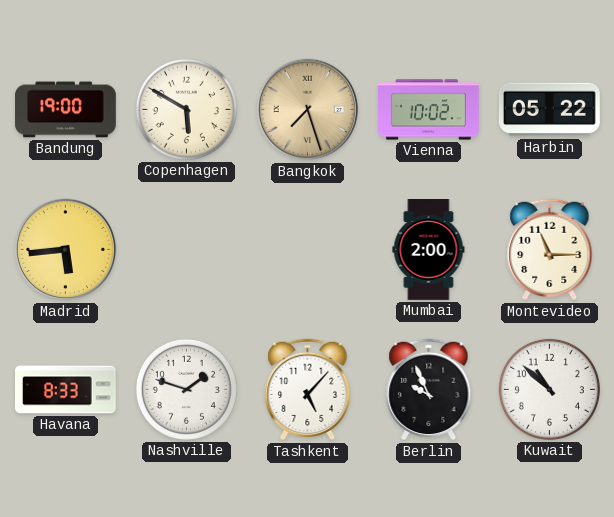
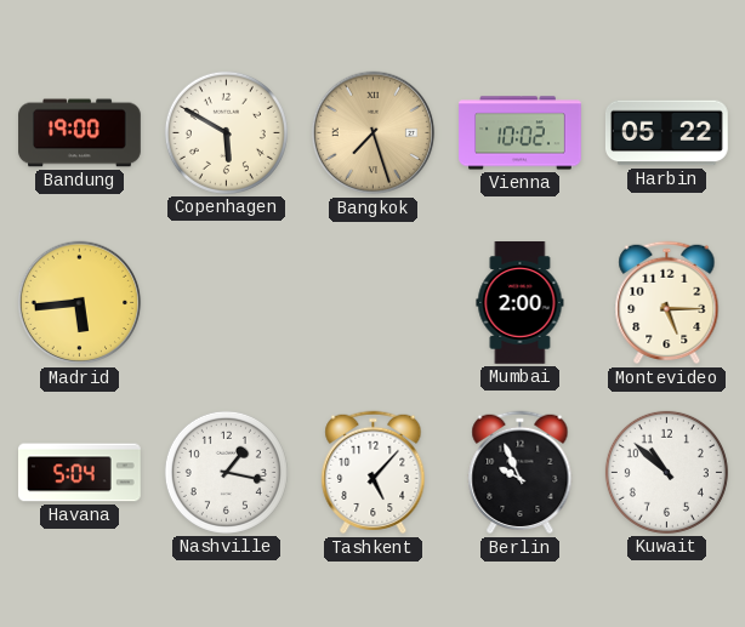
Montevideo: 11:15 -> 5:15
Havana: 8:33 -> 5:04
Nashville: 1:48 -> 1:17
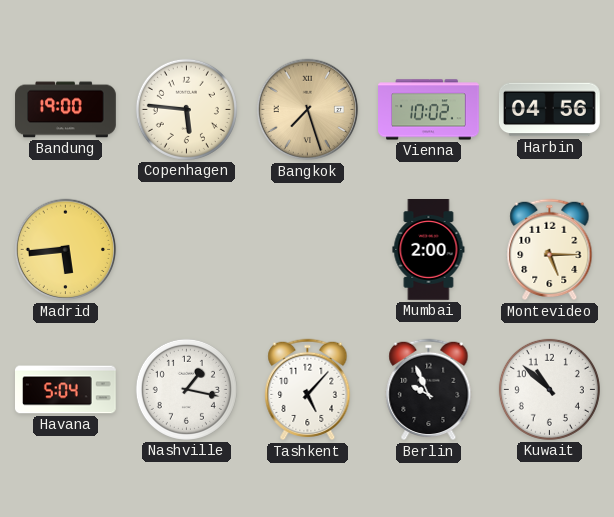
Copenhagen: 5:50 -> 5:46
Harbin: 05:22 -> 04:56
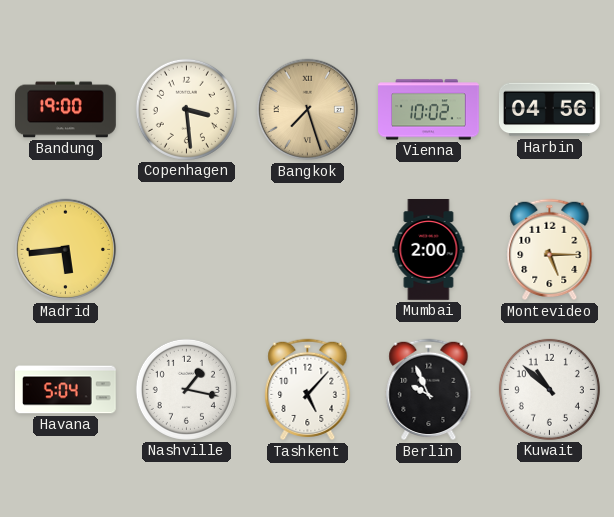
Copenhagen: 5:46 -> 3:29
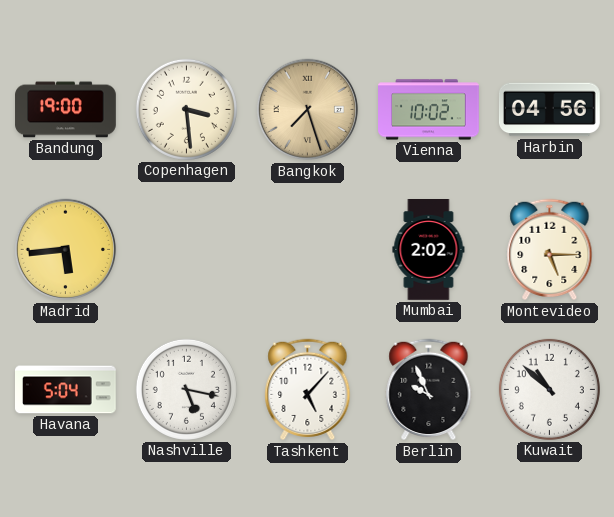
Mumbai: 2:00 -> 2:02
Nashville: 1:17 -> 5:17
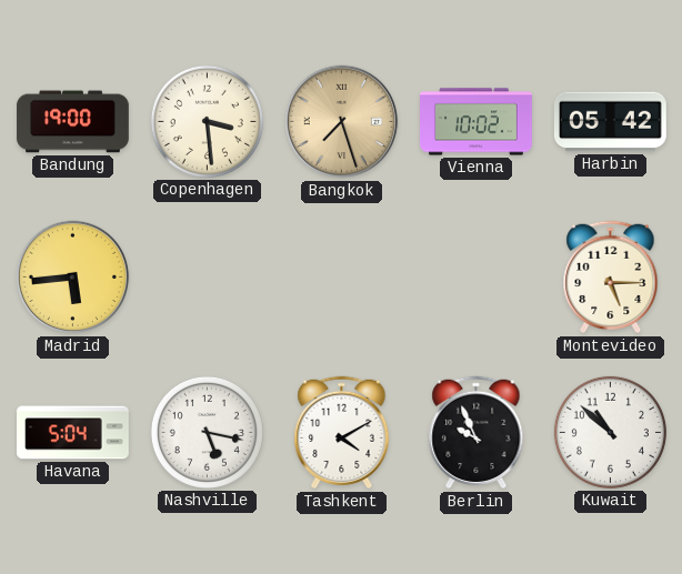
Harbin: 04:56 -> 05:42
Mumbai: 2:02 -> none
Tashkent: 5:07 -> 4:10
